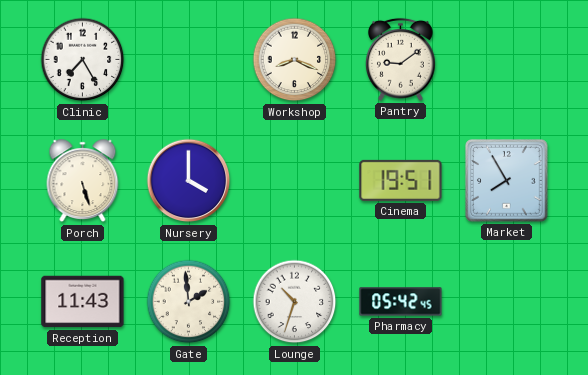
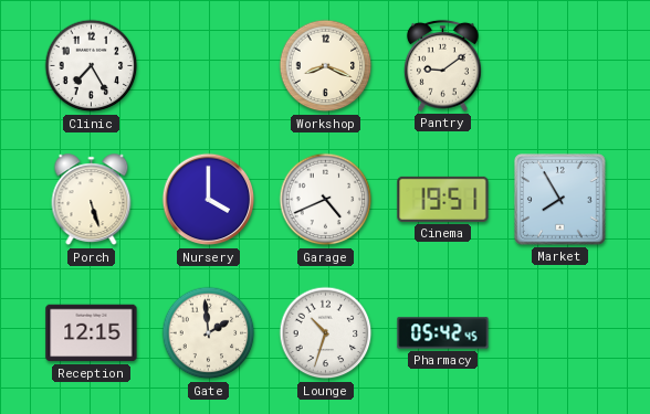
Garage: none -> 4:41
Reception: 11:43 -> 12:15
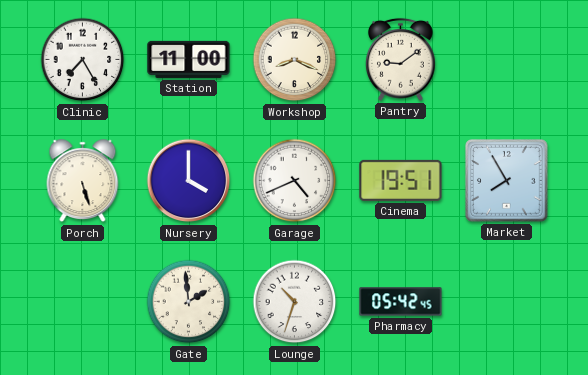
Station: none -> 11:00
Reception: 12:15 -> none
